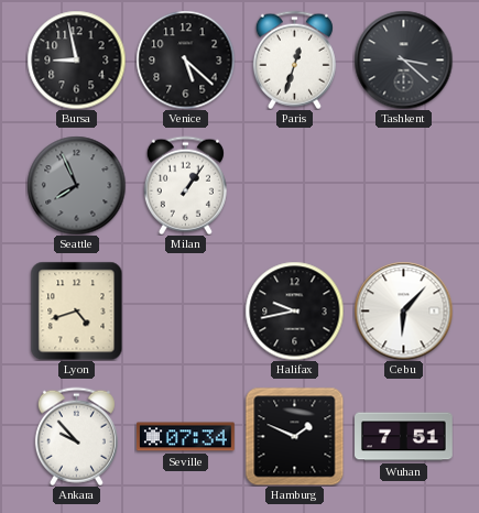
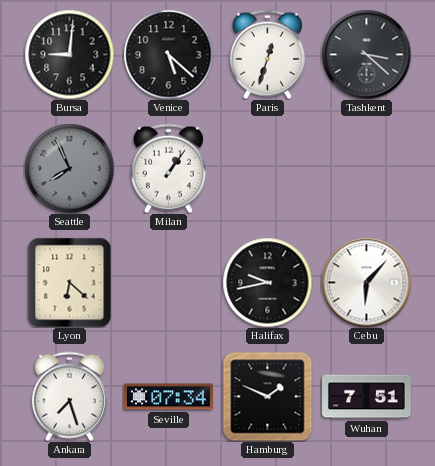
Bursa: 8:58 -> 9:01
Lyon: 4:42 -> 6:22
Ankara: 9:53 -> 7:27
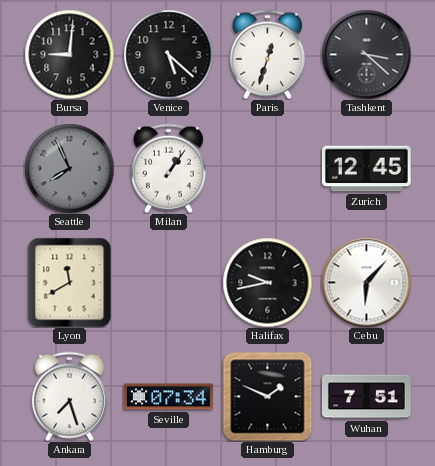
Zurich: none -> 12:45
Lyon: 6:22 -> 11:40
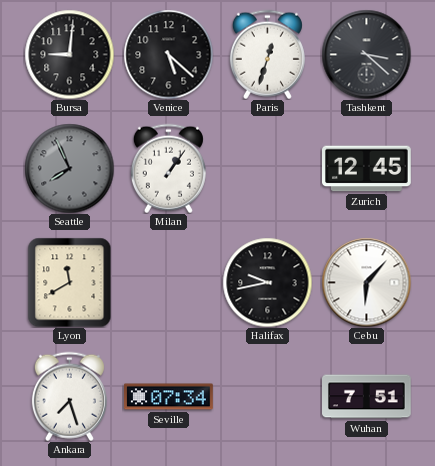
Hamburg: 1:49 -> none
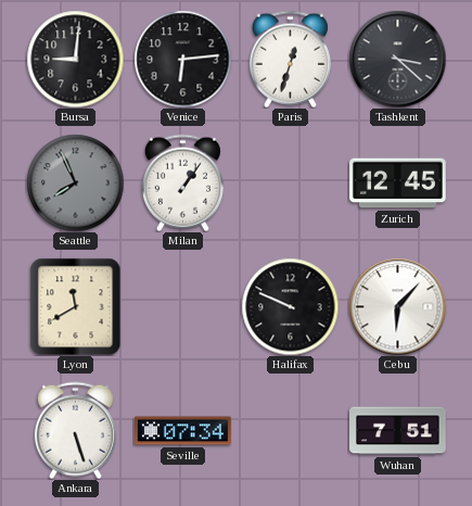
Venice: 5:22 -> 6:14
Halifax: 9:43 -> 9:49
Ankara: 7:27 -> 5:27
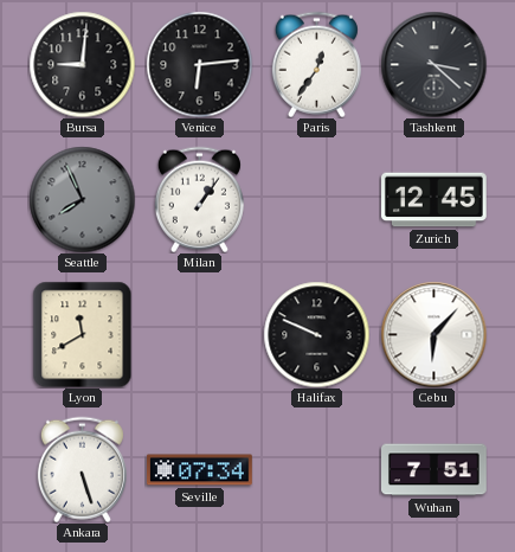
Paris: 12:33 -> 12:36
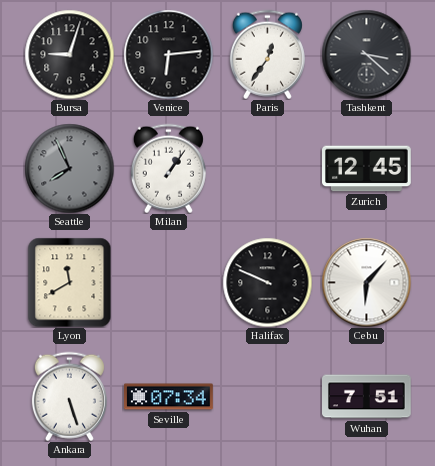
Bursa: 9:01 -> 9:03
